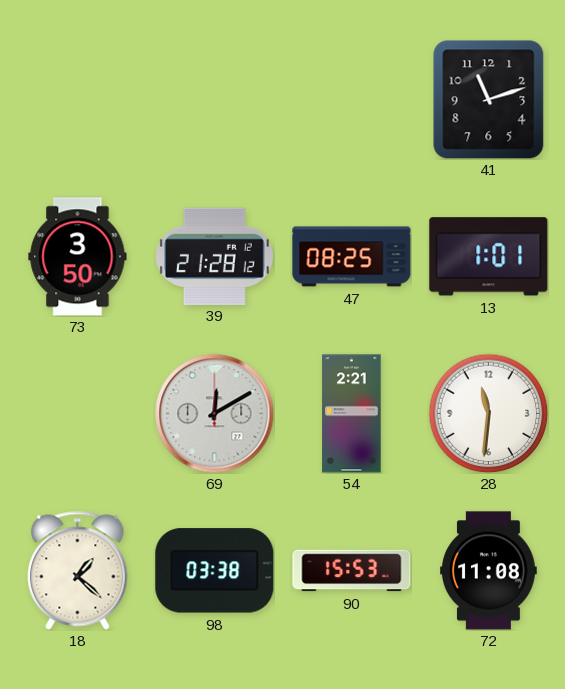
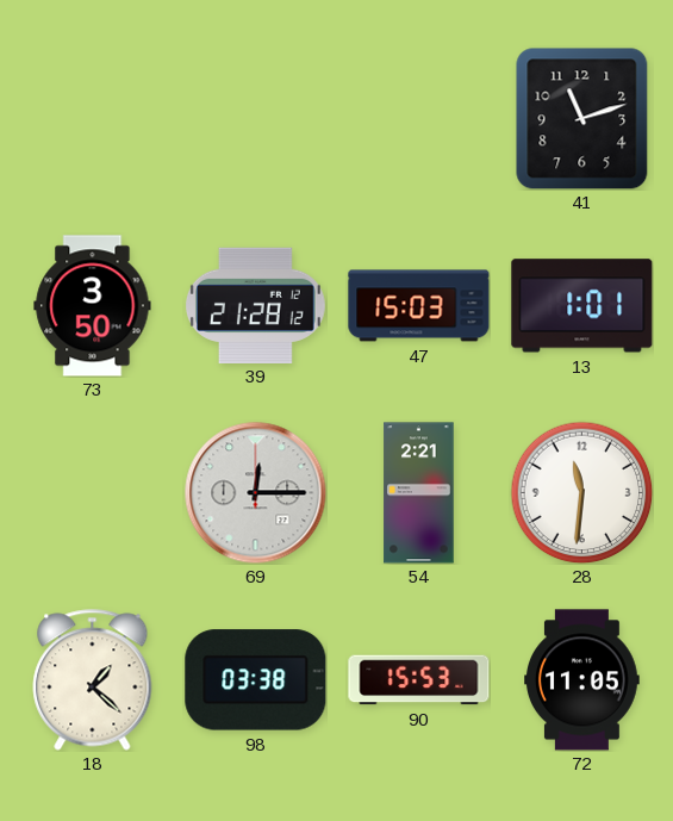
47: 08:25 -> 15:03
69: 12:10 -> 12:15
72: 11:08 -> 11:05
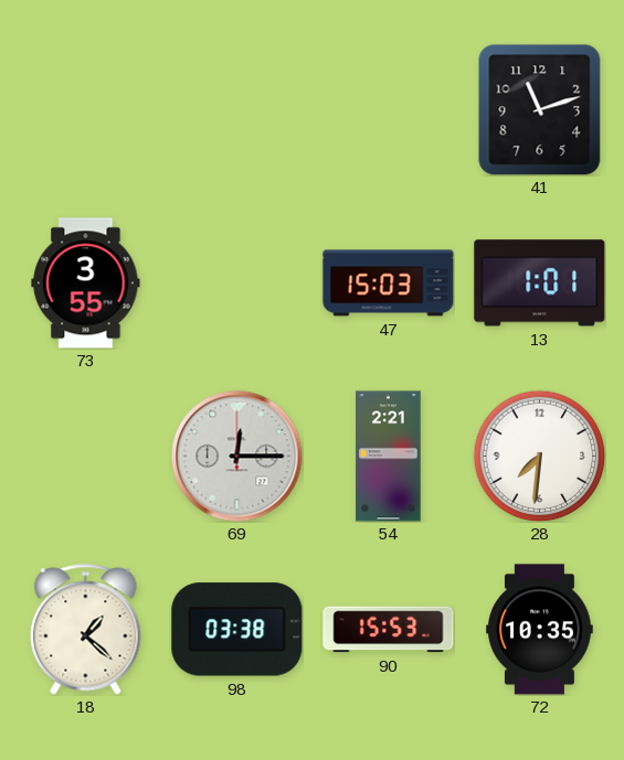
73: 3:50 -> 3:55
39: 21:28 -> none
28: 11:31 -> 7:31
72: 11:05 -> 10:35
